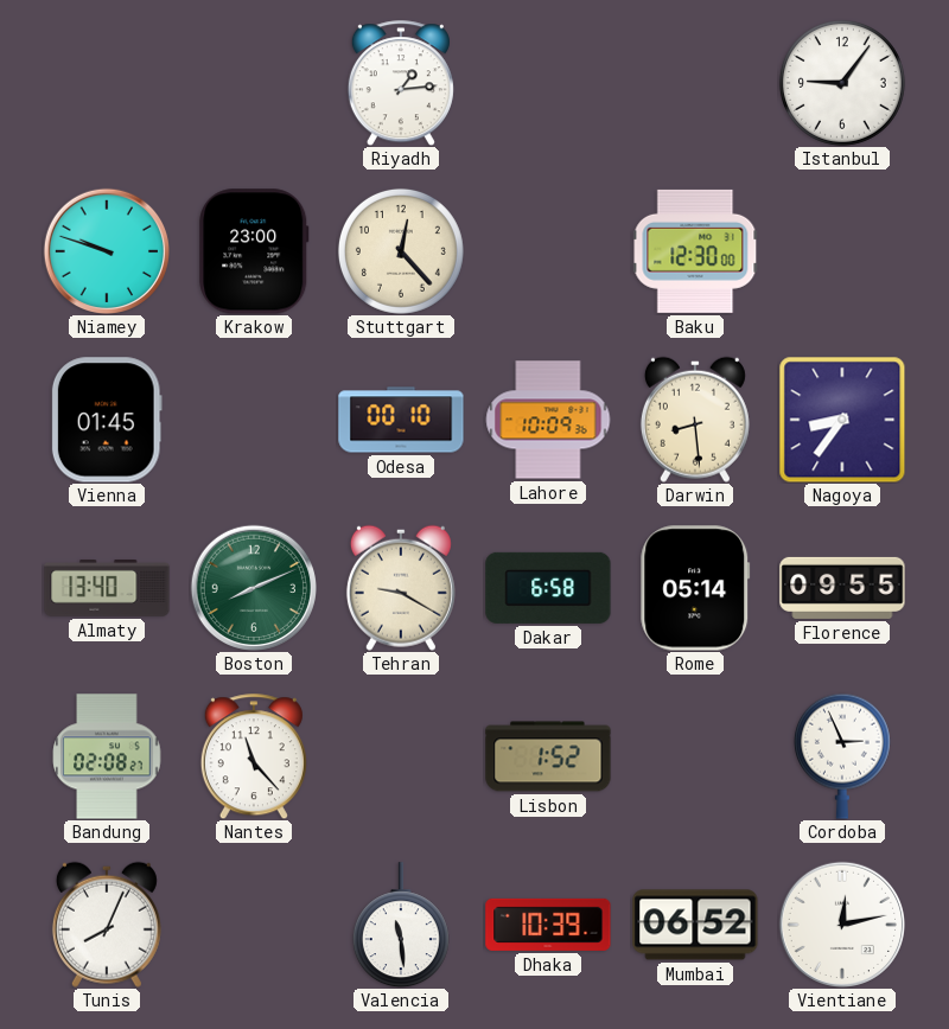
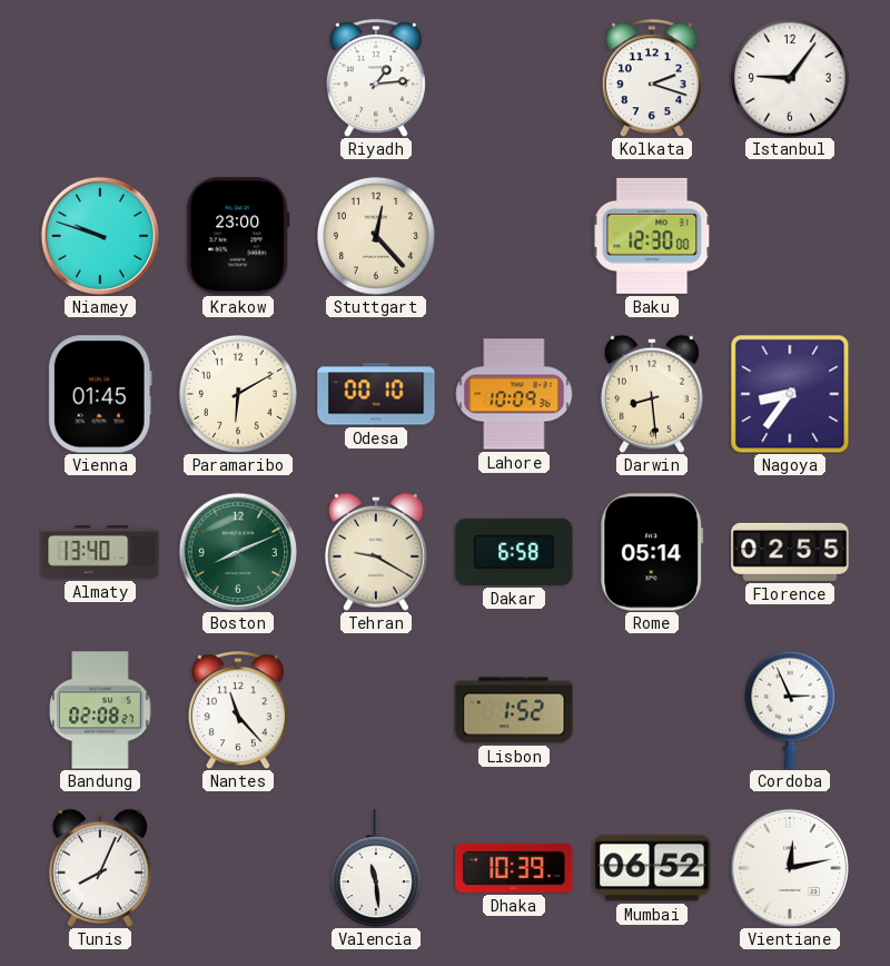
Kolkata: none -> 2:18
Paramaribo: none -> 6:10
Florence: 09:55 -> 02:55
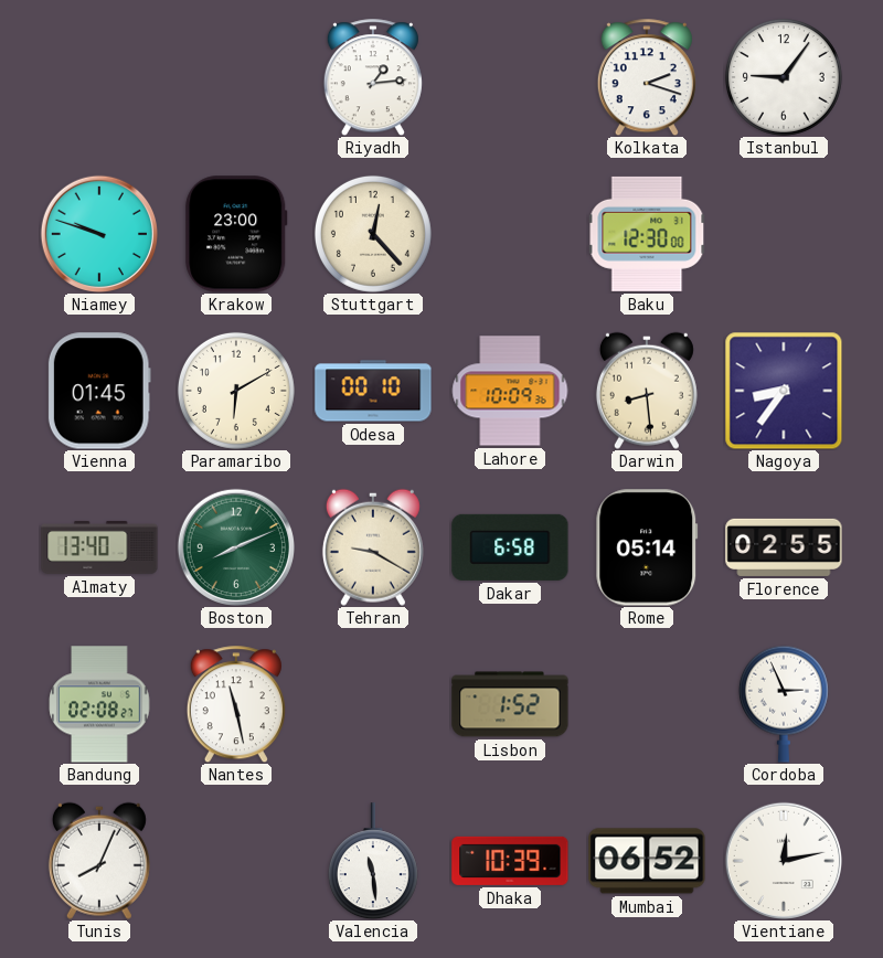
Nantes: 11:23 -> 11:28
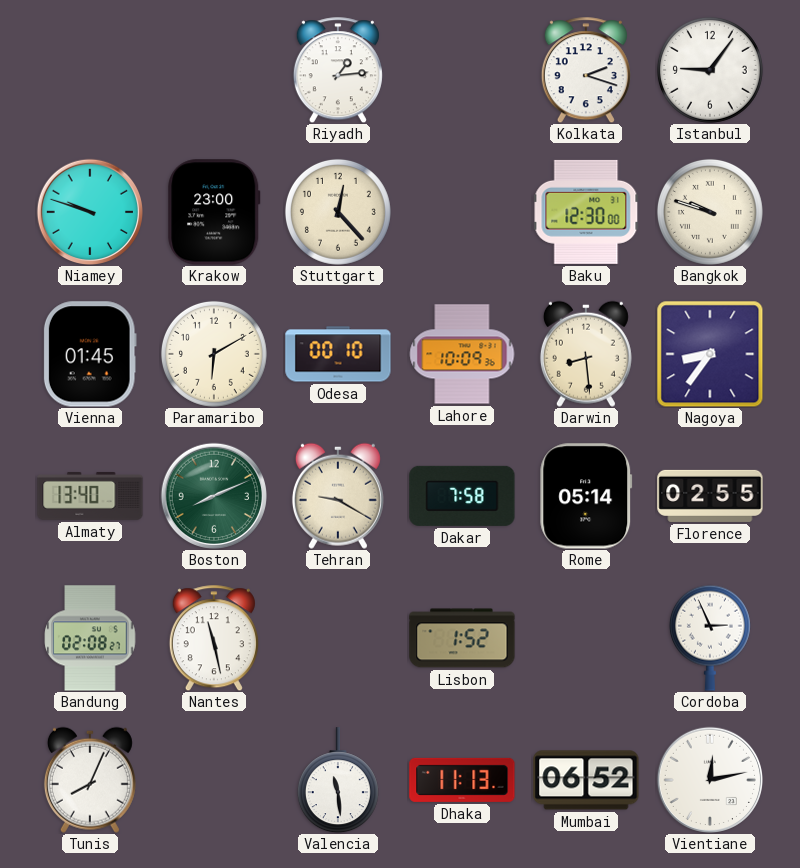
Bangkok: none -> 9:48
Dakar: 6:58 -> 7:58
Dhaka: 10:39 -> 11:13
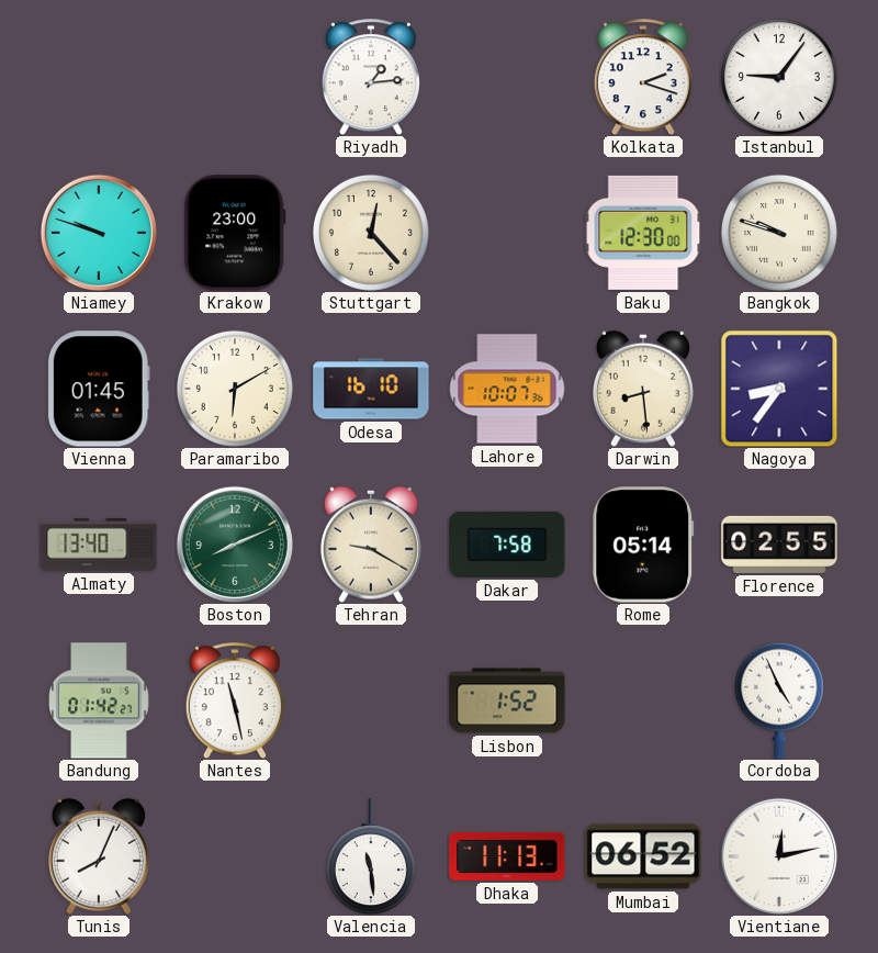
Odesa: 00:10 -> 16:10
Lahore: 10:09 -> 10:07
Bandung: 02:08 -> 01:42
Cordoba: 2:56 -> 4:56
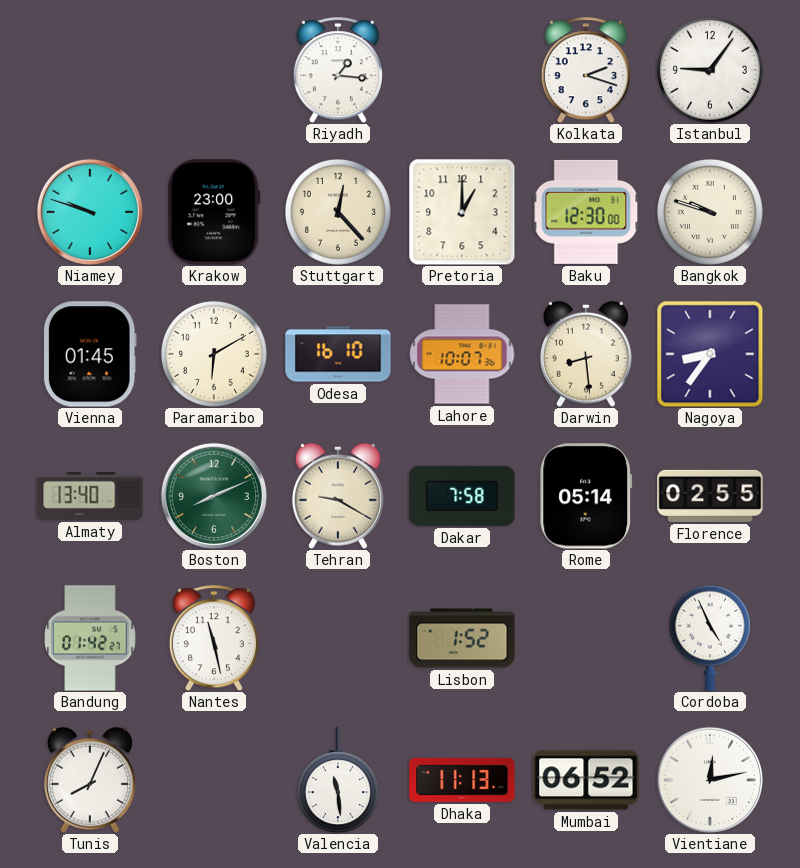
Riyadh: 1:14 -> 1:16
Pretoria: none -> 1:00
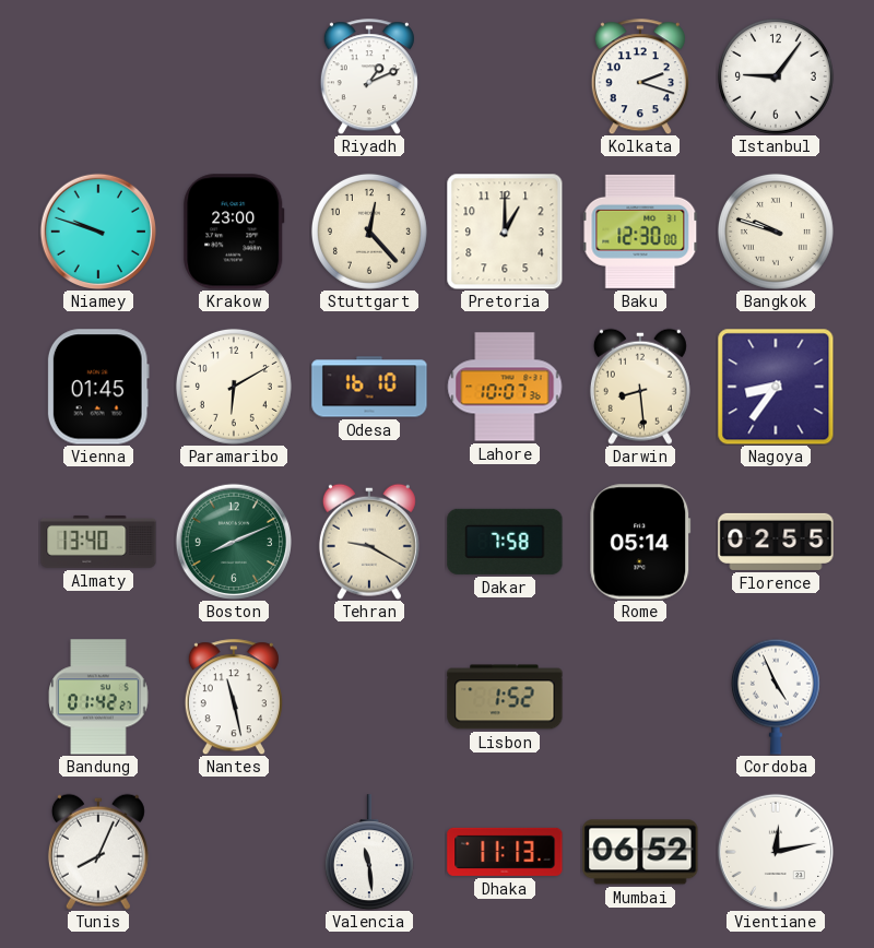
Riyadh: 1:16 -> 1:11
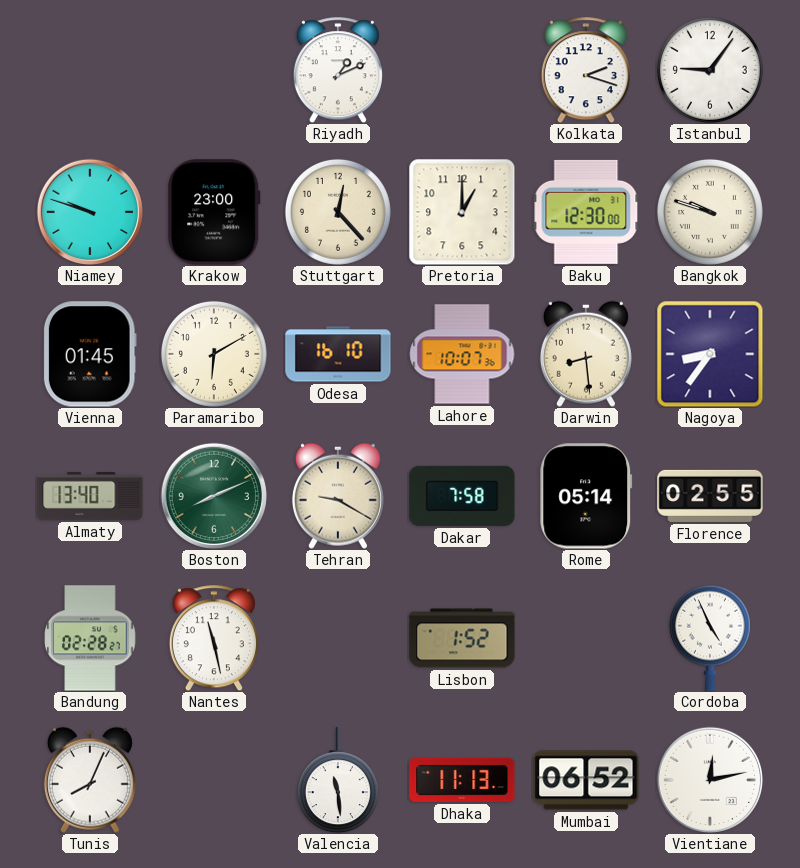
Bandung: 01:42 -> 02:28
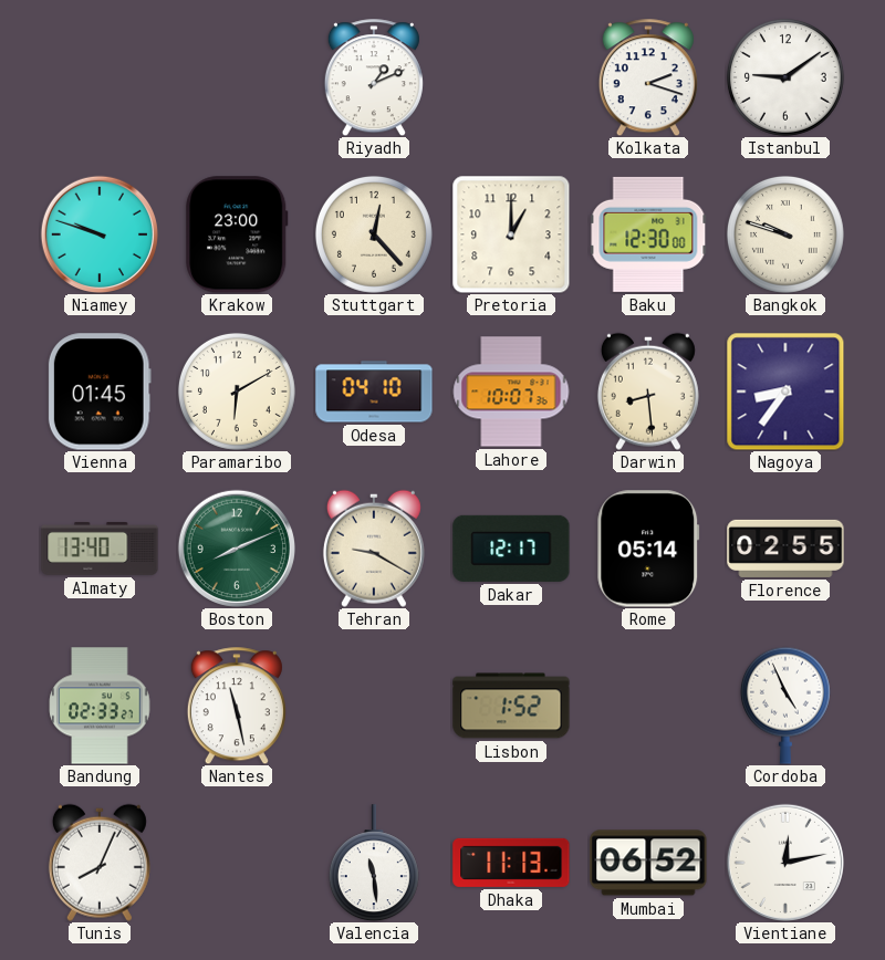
Istanbul: 9:06 -> 9:09
Odesa: 16:10 -> 04:10
Dakar: 7:58 -> 12:17
Bandung: 02:28 -> 02:33
